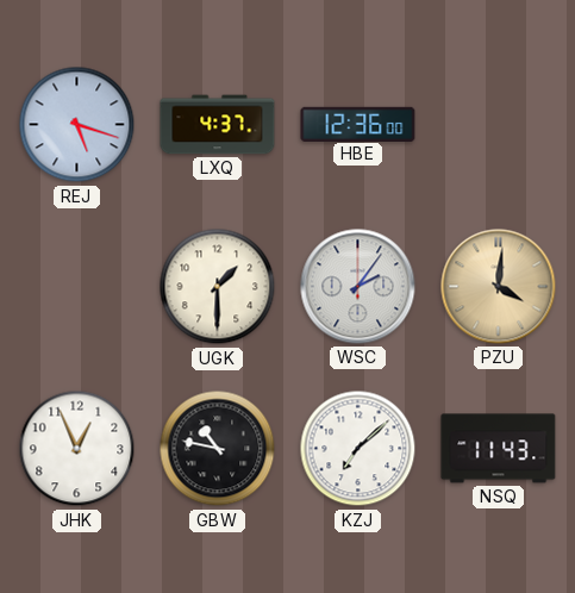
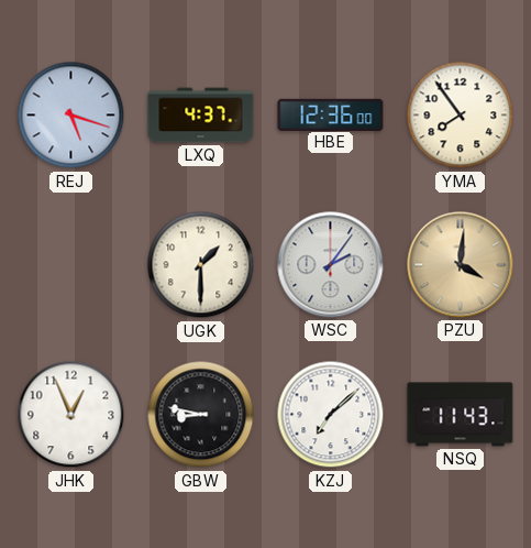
YMA: none -> 7:54
GBW: 10:47 -> 8:47
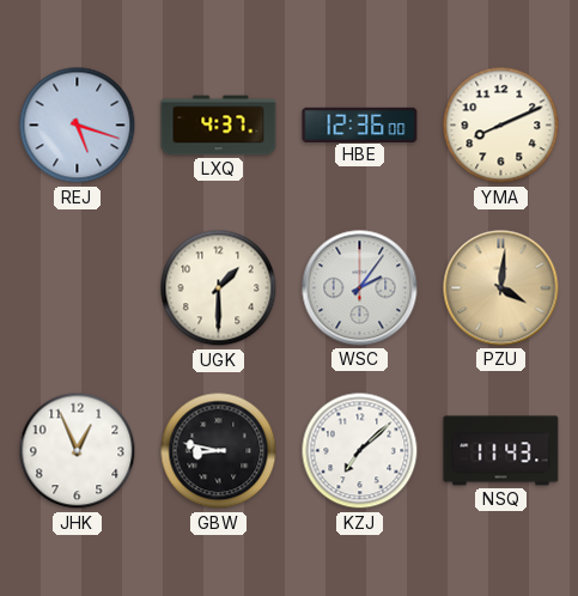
YMA: 7:54 -> 8:11
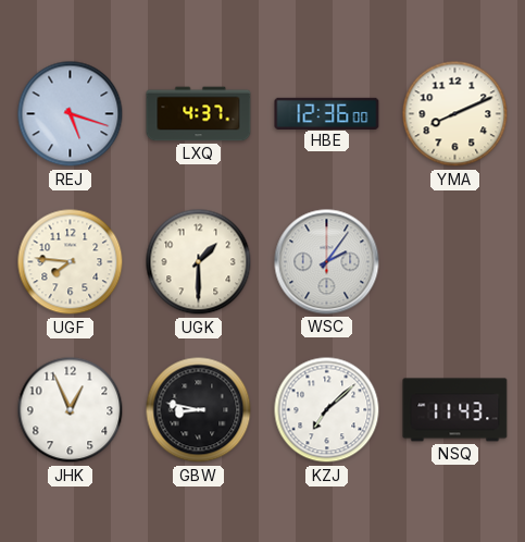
UGF: none -> 7:46
PZU: 4:01 -> none
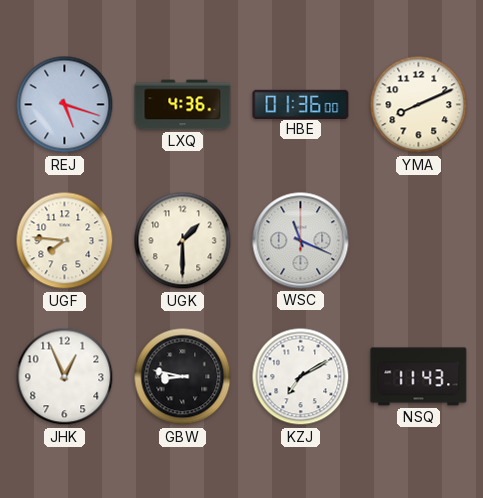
LXQ: 4:37 -> 4:36
HBE: 12:36 -> 01:36
WSC: 2:06 -> 11:19
KZJ: 7:08 -> 7:10
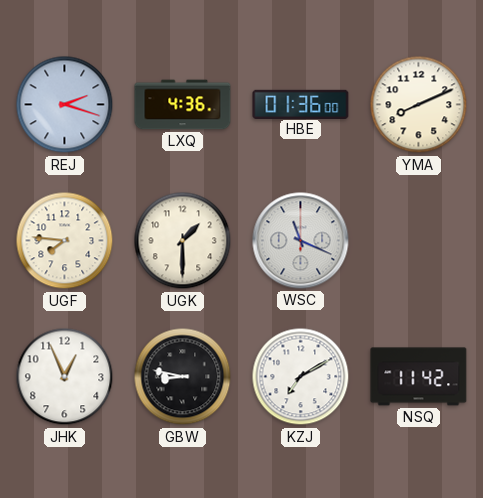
REJ: 5:18 -> 2:18
NSQ: 11:43 -> 11:42
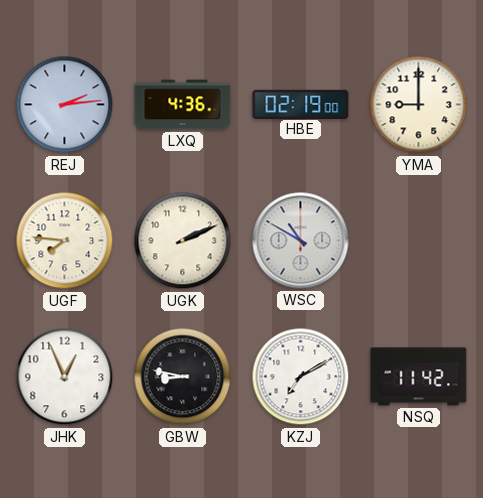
REJ: 2:18 -> 2:14
HBE: 01:36 -> 02:19
YMA: 8:11 -> 9:00
UGK: 1:30 -> 2:11
WSC: 11:19 -> 10:50
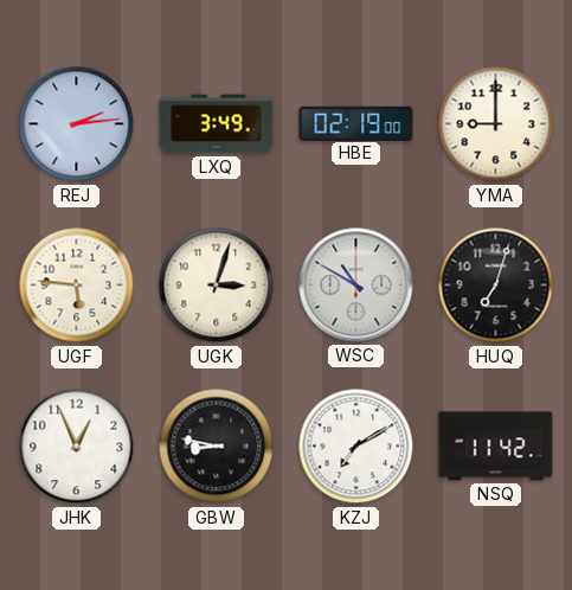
LXQ: 4:36 -> 3:49
UGF: 7:46 -> 5:46
UGK: 2:11 -> 3:03
HUQ: none -> 7:03
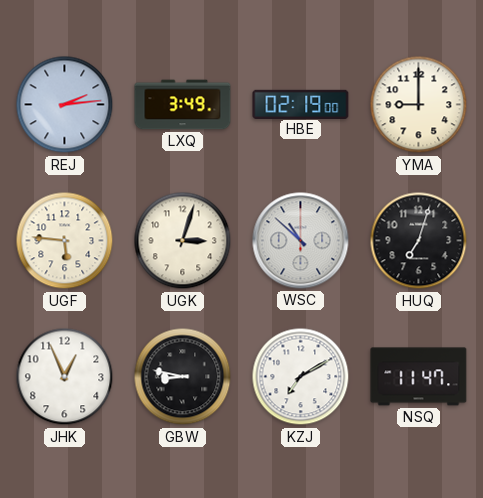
WSC: 10:50 -> 10:52
NSQ: 11:42 -> 11:47
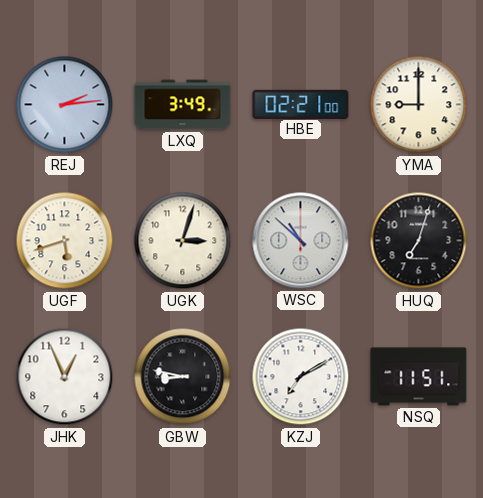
HBE: 02:19 -> 02:21
UGF: 5:46 -> 5:42
NSQ: 11:47 -> 11:51
